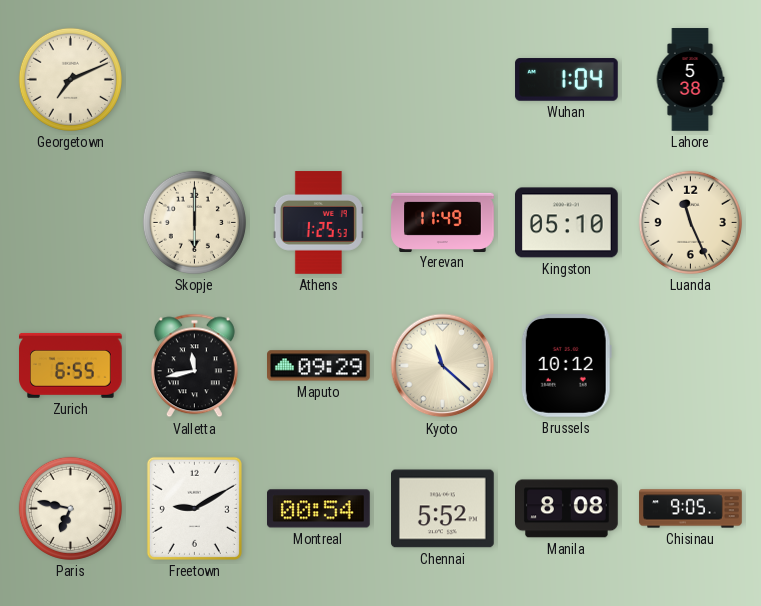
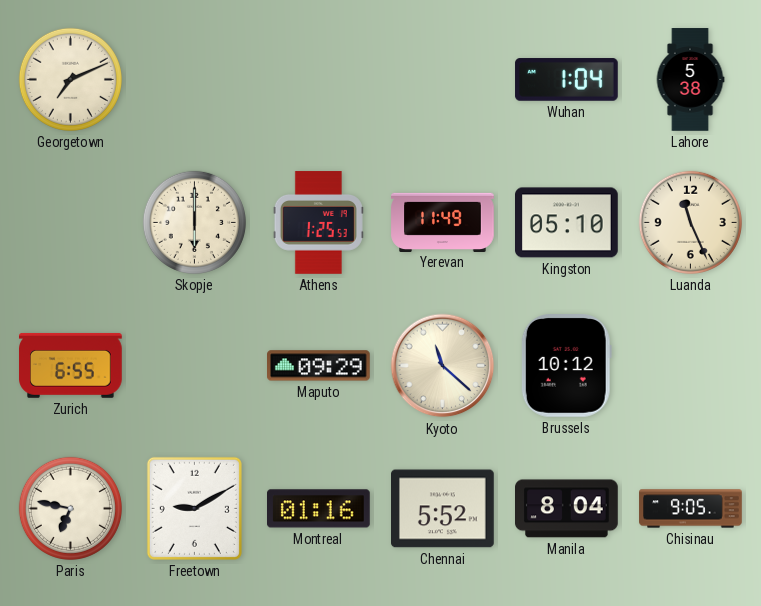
Valletta: 11:43 -> none
Montreal: 00:54 -> 01:16
Manila: 8:08 -> 8:04
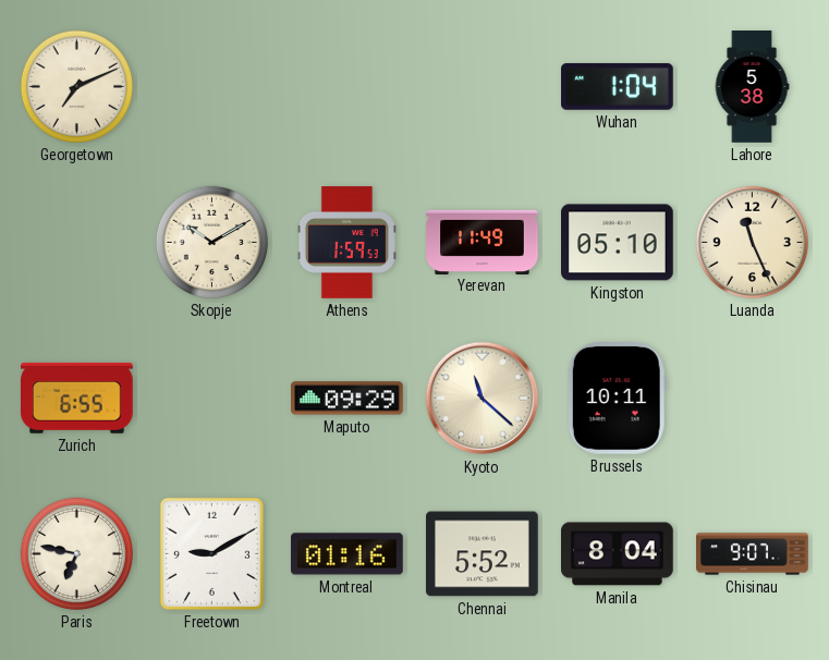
Skopje: 6:00 -> 10:10
Athens: 1:25 -> 1:59
Brussels: 10:12 -> 10:11
Chisinau: 9:05 -> 9:07
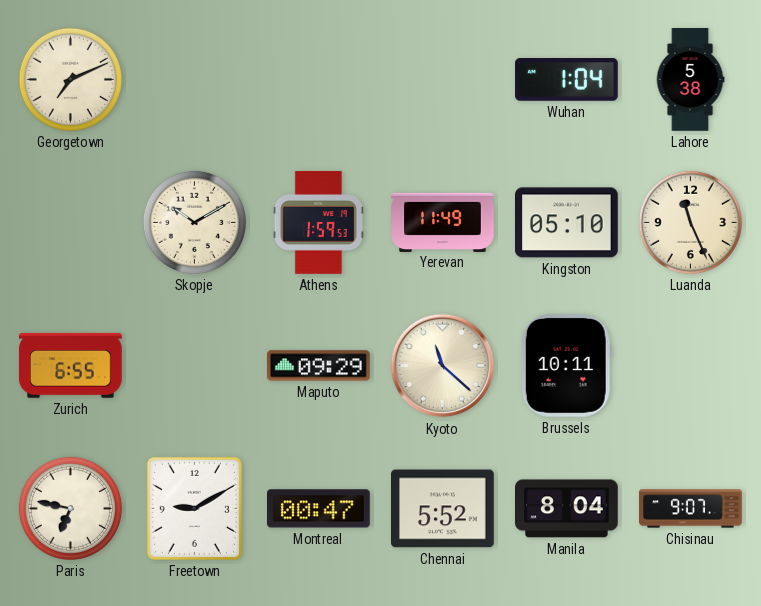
Montreal: 01:16 -> 00:47
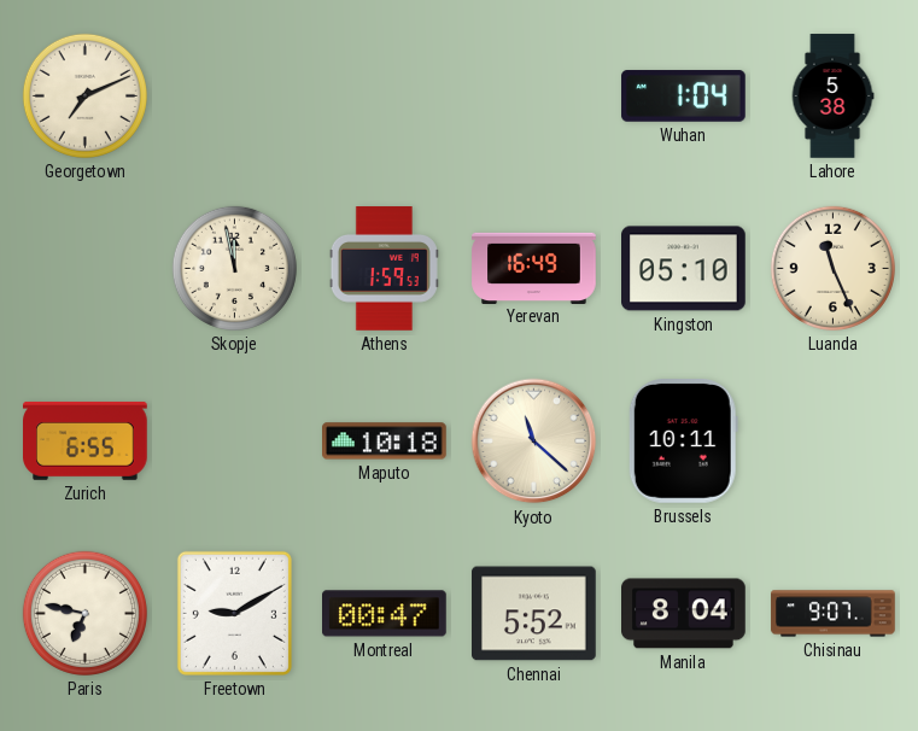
Skopje: 10:10 -> 11:58
Yerevan: 11:49 -> 16:49
Maputo: 09:29 -> 10:18
